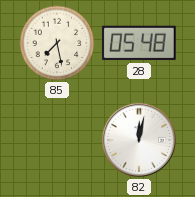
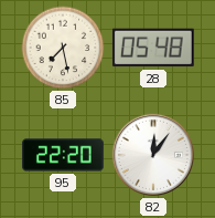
95: none -> 22:20
82: 12:02 -> 12:06
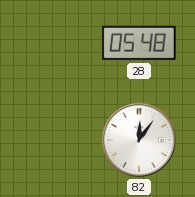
85: 7:28 -> none
95: 22:20 -> none
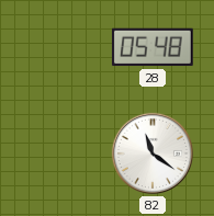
82: 12:06 -> 11:21
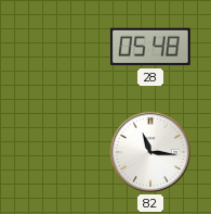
82: 11:21 -> 11:16
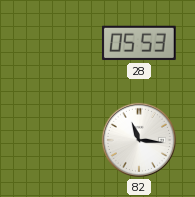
28: 05:48 -> 05:53
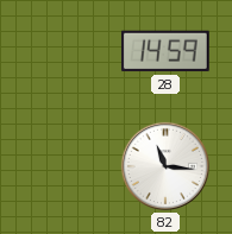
28: 05:53 -> 14:59
